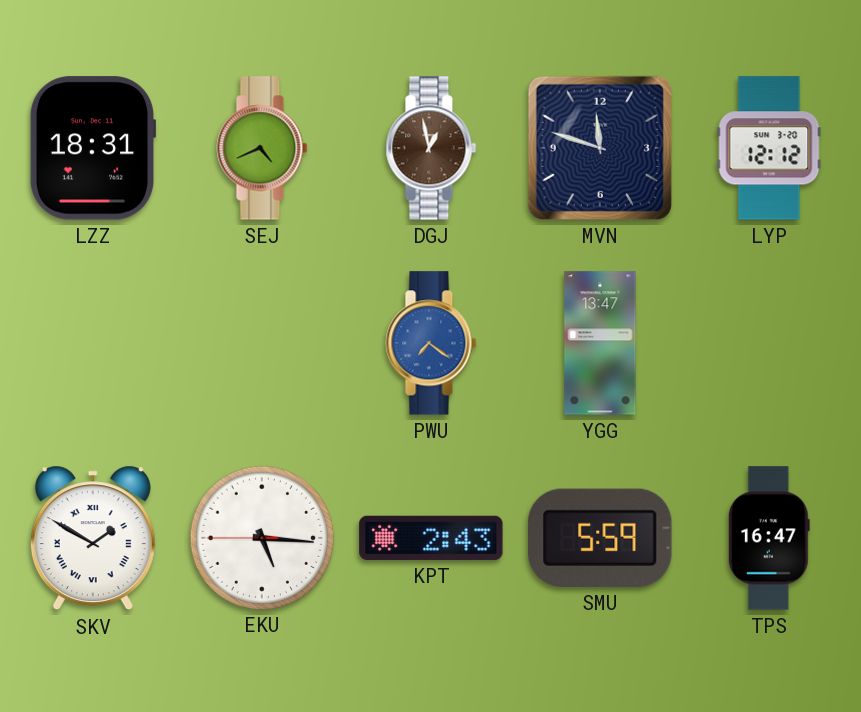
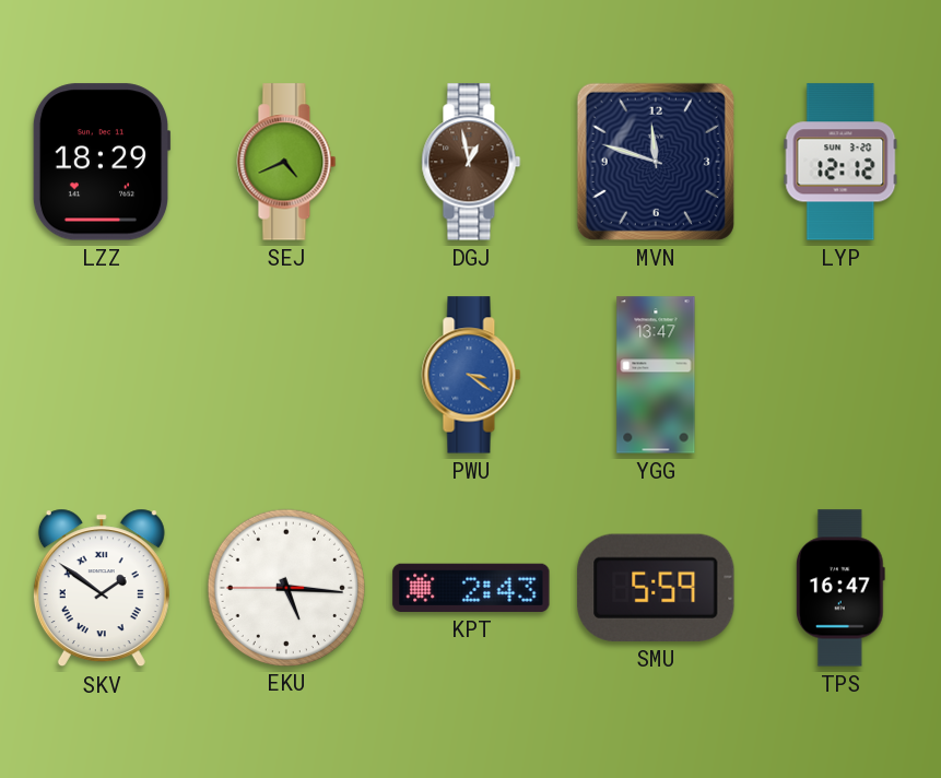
LZZ: 18:31 -> 18:29
PWU: 7:21 -> 3:21
SKV: 1:50 -> 1:51
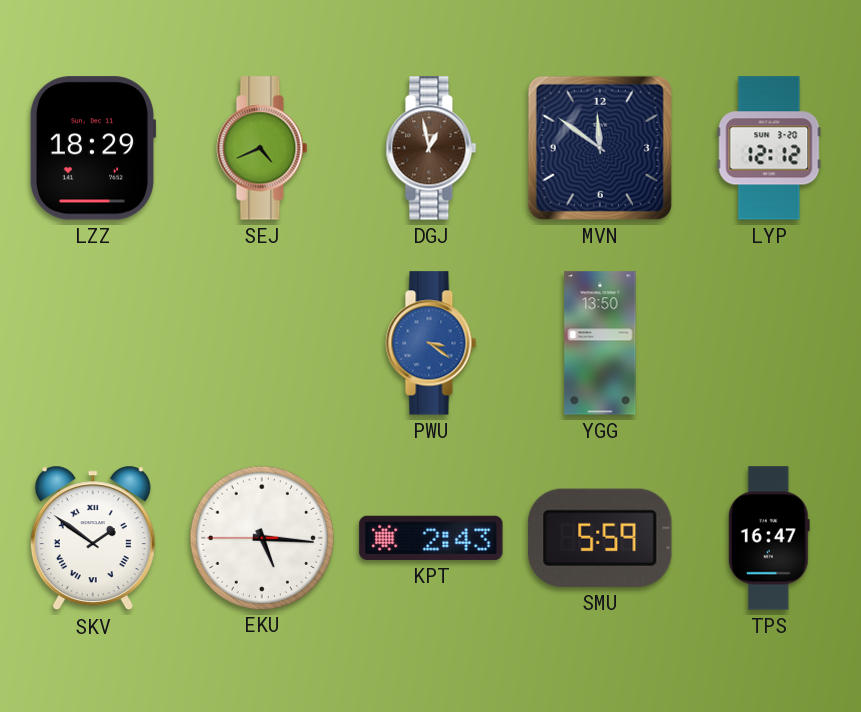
MVN: 11:48 -> 11:51
YGG: 13:47 -> 13:50
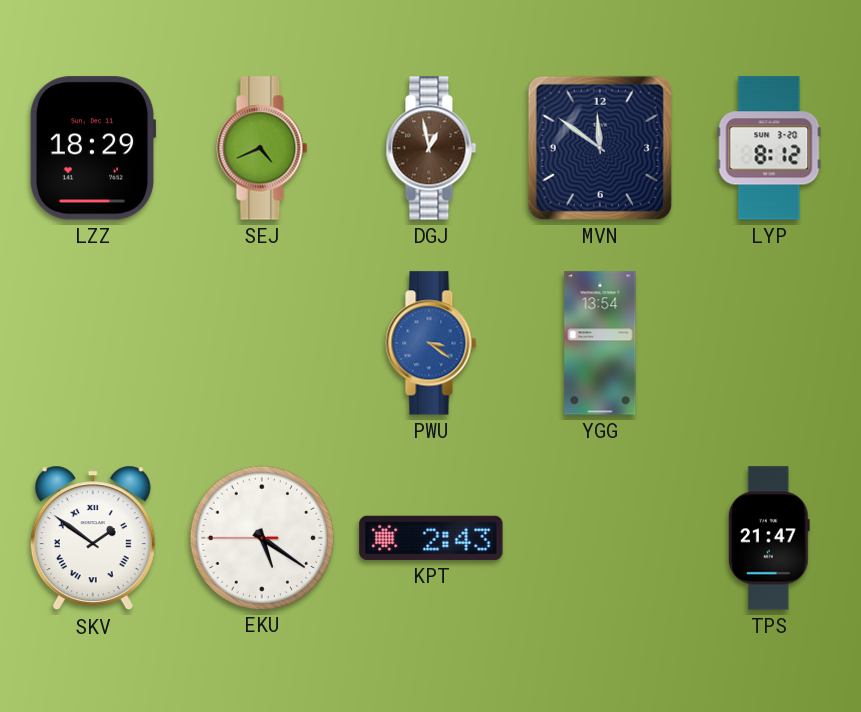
LYP: 12:12 -> 8:12
YGG: 13:50 -> 13:54
EKU: 5:15 -> 5:20
SMU: 5:59 -> none
TPS: 16:47 -> 21:47
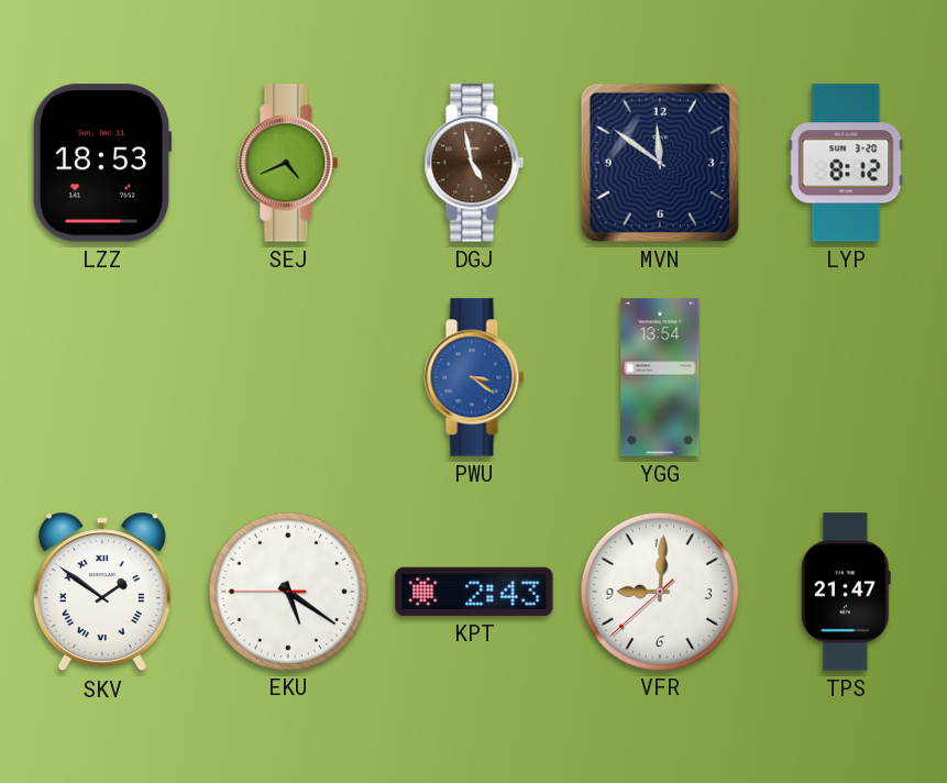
LZZ: 18:29 -> 18:53
DGJ: 12:58 -> 4:58
VFR: none -> 9:00
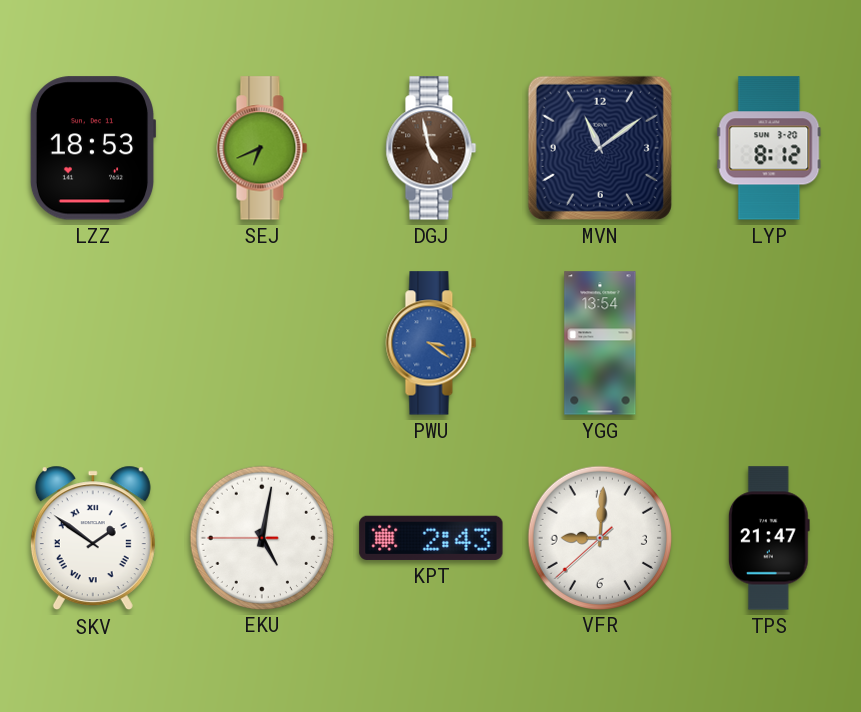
SEJ: 4:41 -> 6:41
MVN: 11:51 -> 11:09
EKU: 5:20 -> 5:01
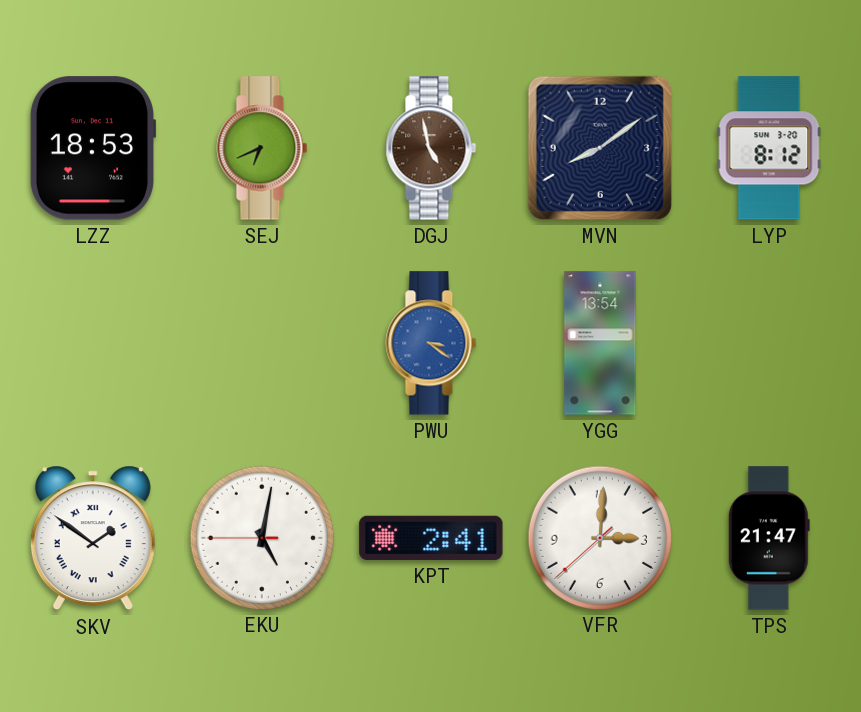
MVN: 11:09 -> 8:09
KPT: 2:43 -> 2:41
VFR: 9:00 -> 3:00
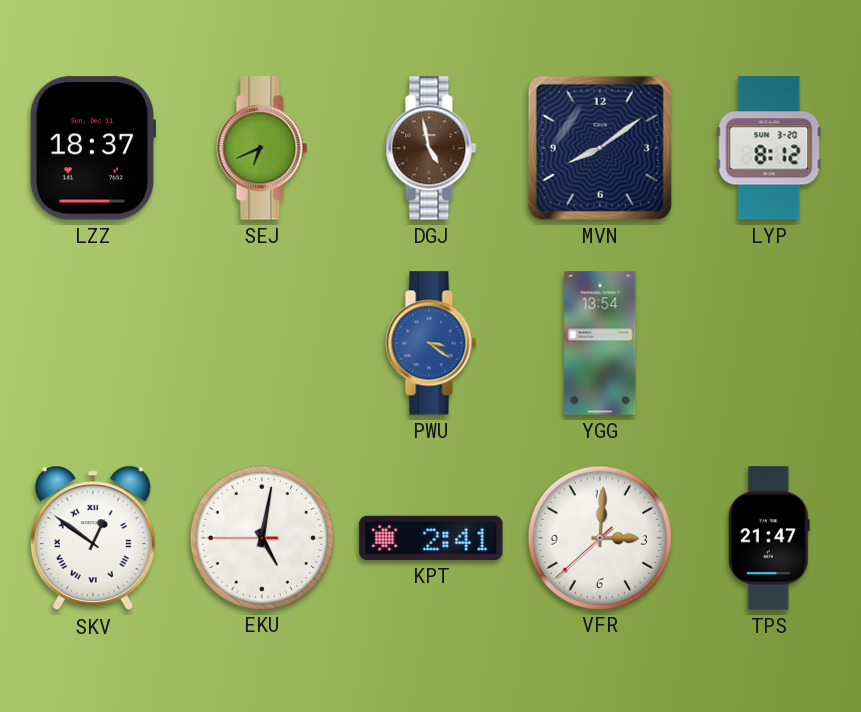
LZZ: 18:53 -> 18:37
SKV: 1:51 -> 12:51
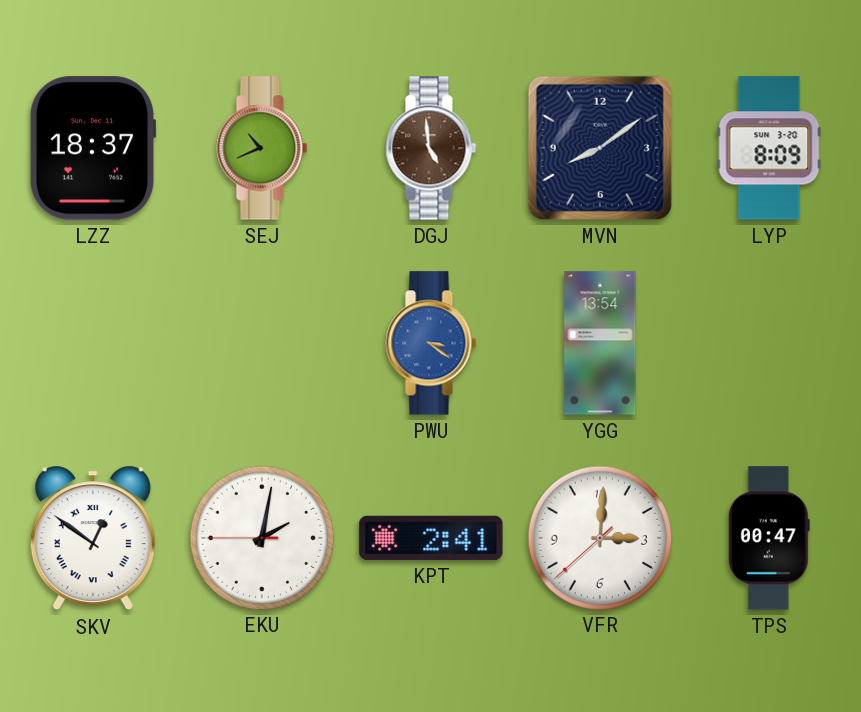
SEJ: 6:41 -> 10:41
DGJ: 4:58 -> 4:59
LYP: 8:12 -> 8:09
EKU: 5:01 -> 2:01
TPS: 21:47 -> 00:47
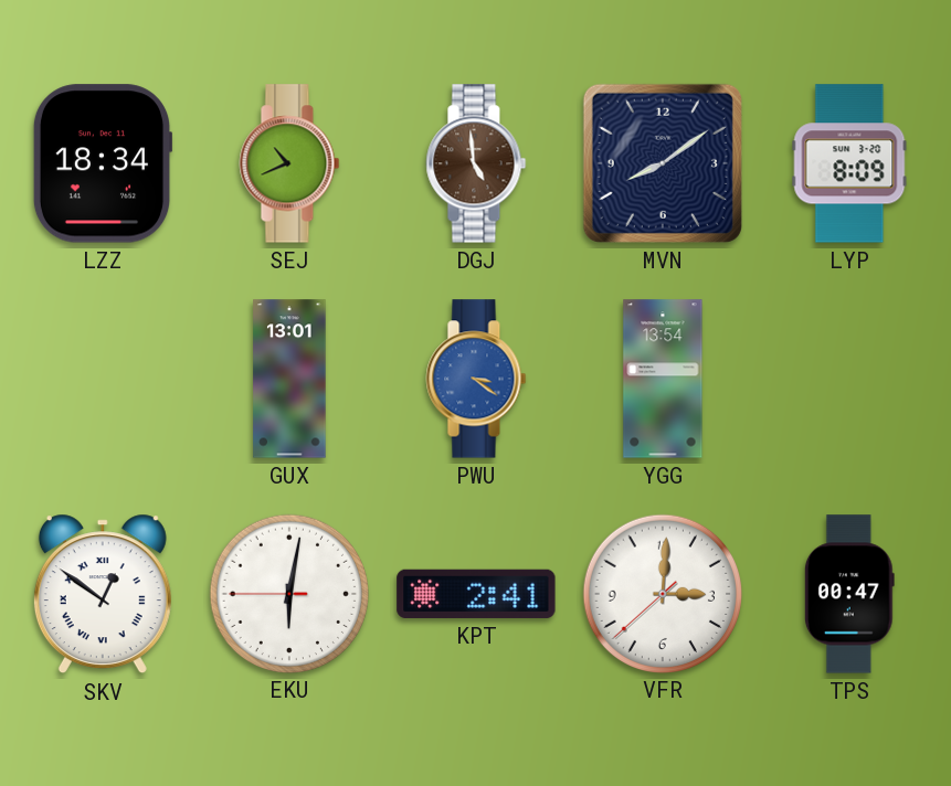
LZZ: 18:37 -> 18:34
GUX: none -> 13:01
EKU: 2:01 -> 6:01
